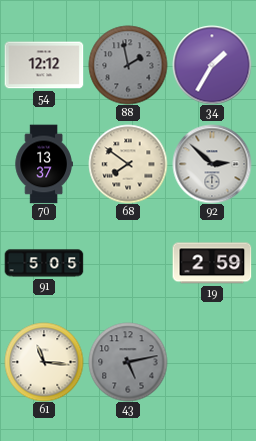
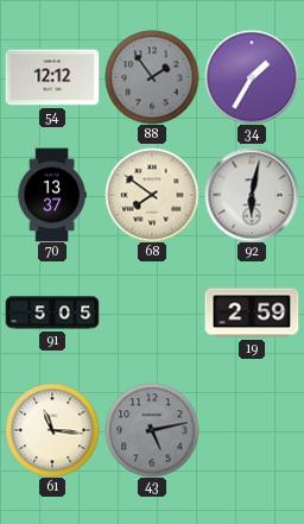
88: 1:58 -> 1:54
92: 2:52 -> 6:02
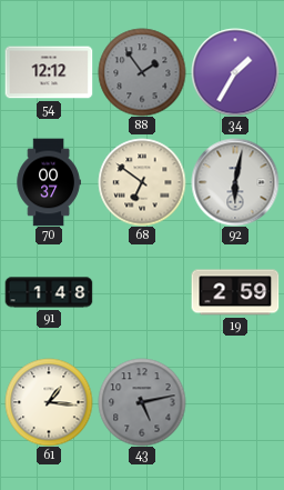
70: 13:37 -> 00:37
68: 7:51 -> 6:51
91: 5:05 -> 1:48
61: 11:16 -> 1:16
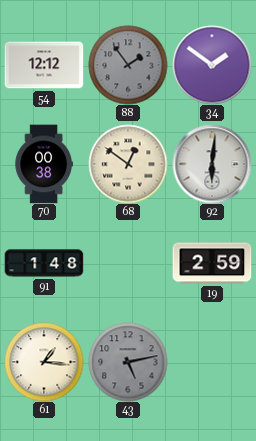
34: 1:35 -> 1:51
70: 00:37 -> 00:38
68: 6:51 -> 12:51
92: 6:02 -> 6:01
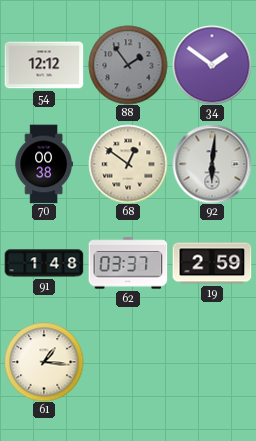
62: none -> 03:37
43: 5:13 -> none
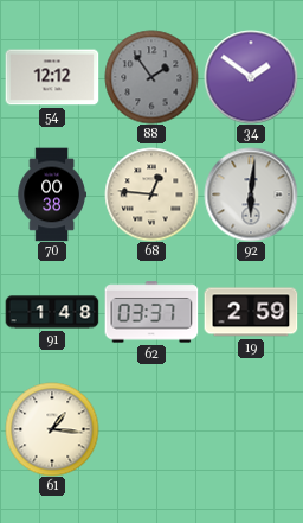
68: 12:51 -> 12:46
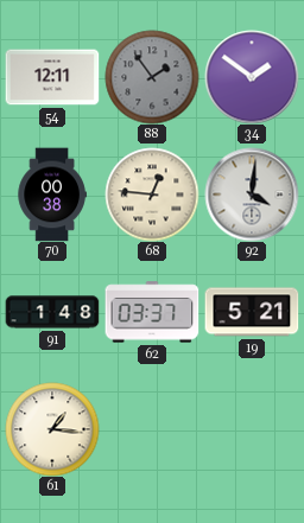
54: 12:12 -> 12:11
92: 6:01 -> 4:01
19: 2:59 -> 5:21
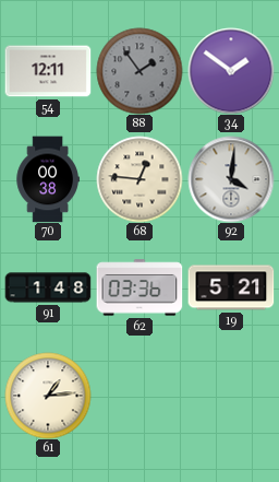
62: 03:37 -> 03:36
61: 1:16 -> 1:14
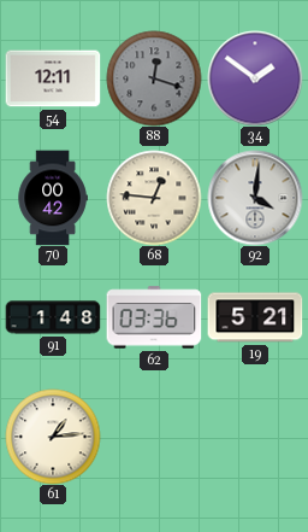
88: 1:54 -> 12:18
70: 00:38 -> 00:42
